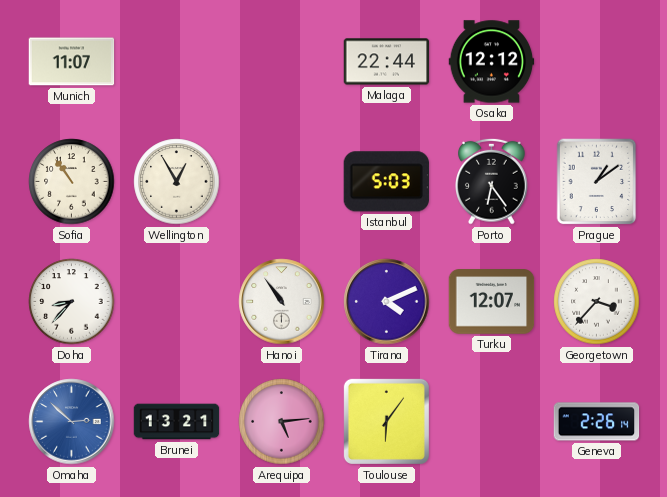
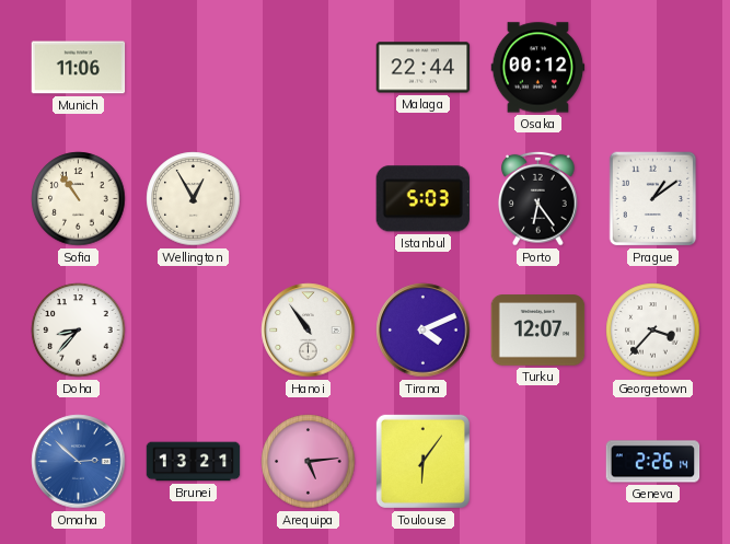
Munich: 11:07 -> 11:06
Osaka: 12:12 -> 00:12
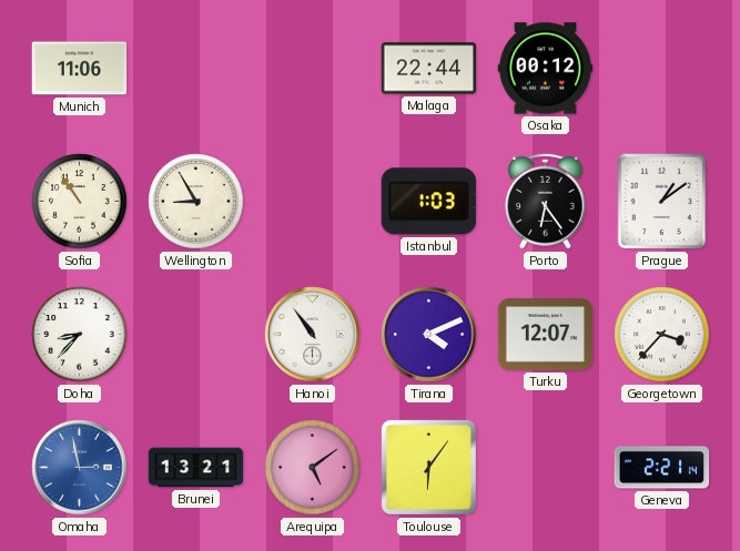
Wellington: 12:55 -> 8:55
Istanbul: 5:03 -> 1:03
Omaha: 2:52 -> 2:58
Arequipa: 5:14 -> 5:09
Geneva: 2:26 -> 2:21
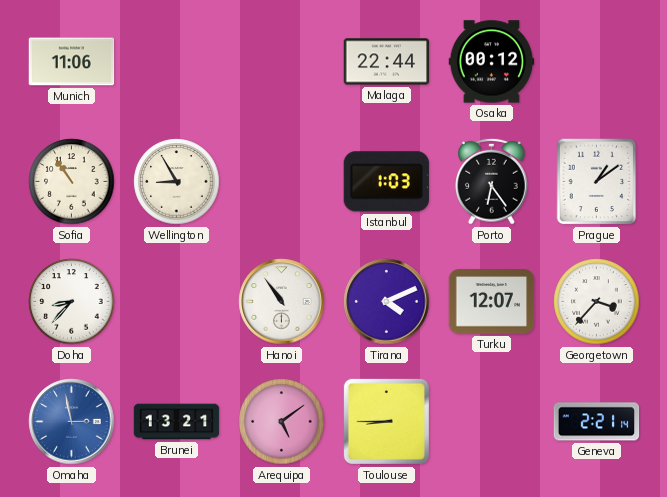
Toulouse: 6:06 -> 8:45
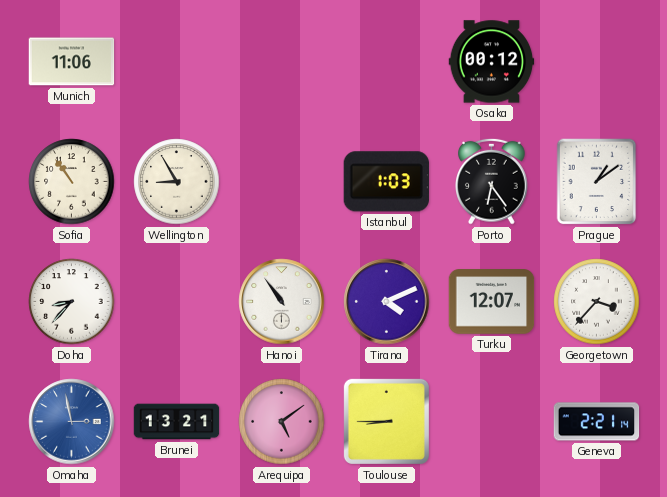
Malaga: 22:44 -> none
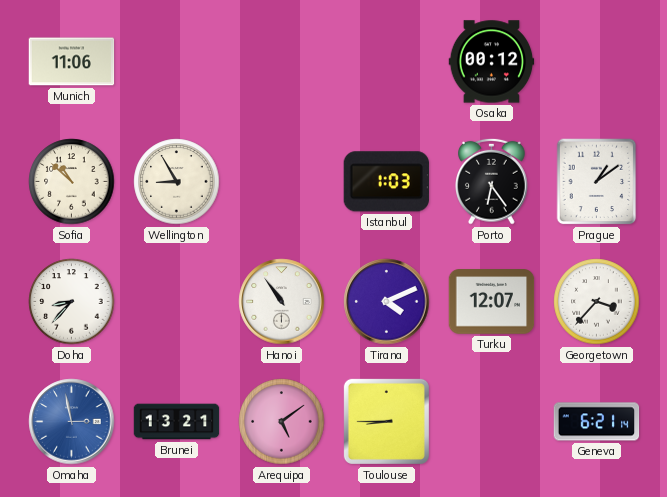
Sofia: 10:54 -> 10:52
Geneva: 2:21 -> 6:21
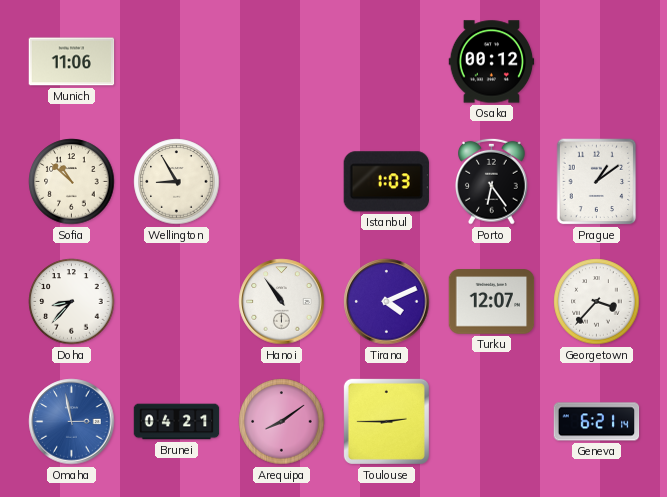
Brunei: 13:21 -> 04:21
Arequipa: 5:09 -> 8:09
Toulouse: 8:45 -> 2:45
